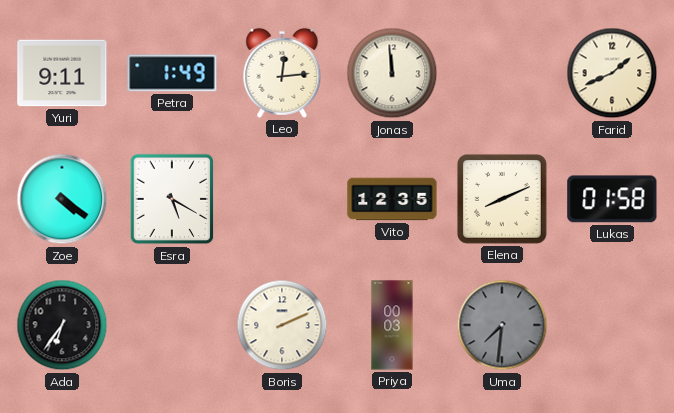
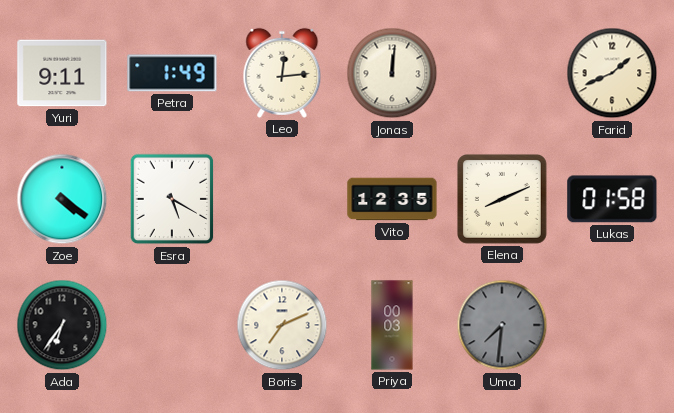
Jonas: 11:59 -> 12:01
Boris: 2:11 -> 7:11
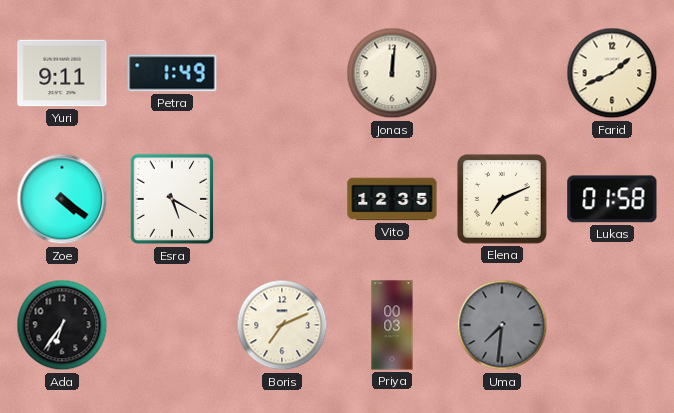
Leo: 12:14 -> none
Elena: 8:11 -> 7:11
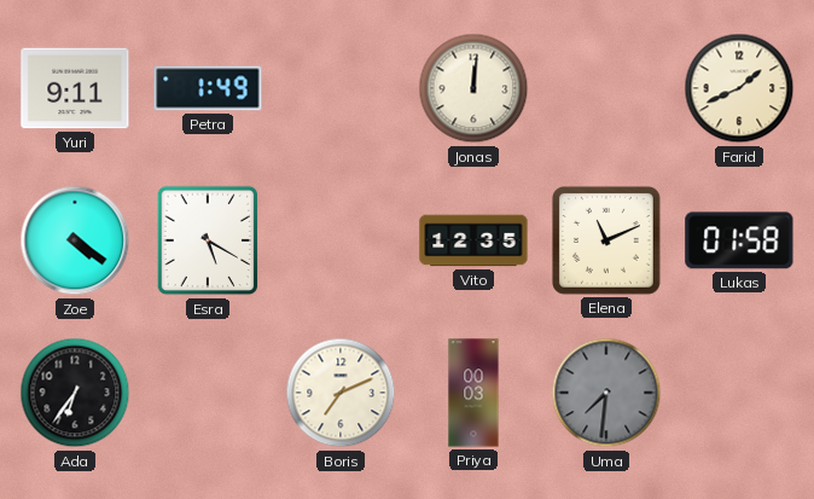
Elena: 7:11 -> 11:11
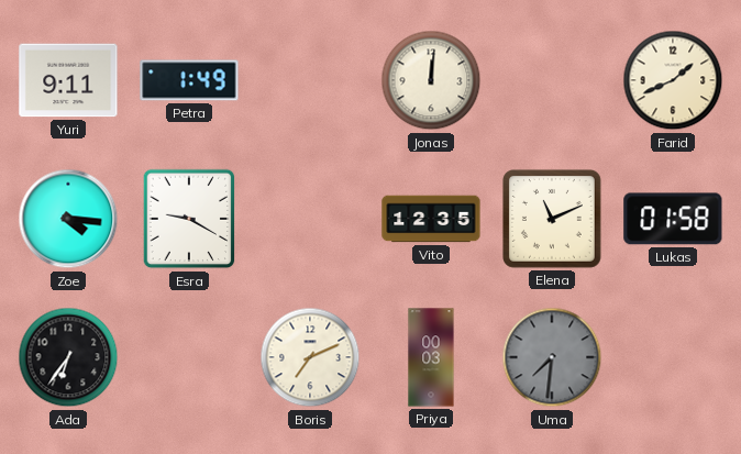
Zoe: 4:21 -> 4:16
Esra: 5:20 -> 9:20
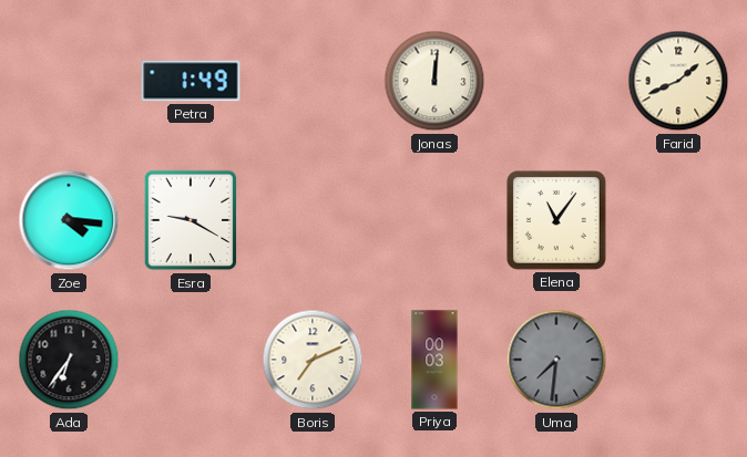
Yuri: 9:11 -> none
Vito: 12:35 -> none
Elena: 11:11 -> 11:06
Lukas: 01:58 -> none
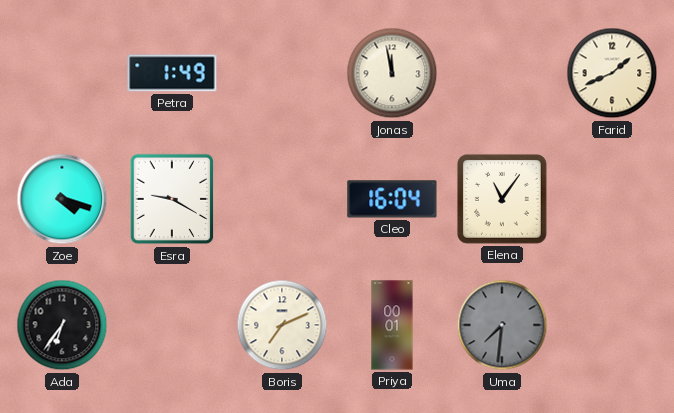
Jonas: 12:01 -> 11:58
Zoe: 4:16 -> 4:18
Cleo: none -> 16:04
Priya: 00:03 -> 00:01
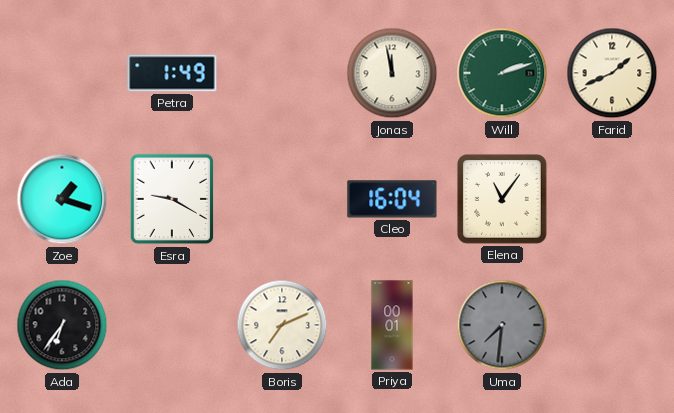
Will: none -> 2:12
Zoe: 4:18 -> 1:18
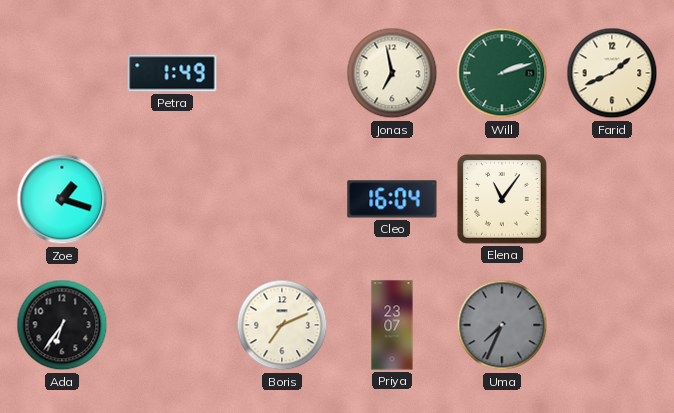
Jonas: 11:58 -> 6:58
Esra: 9:20 -> none
Priya: 00:01 -> 23:07
Uma: 7:31 -> 7:34
